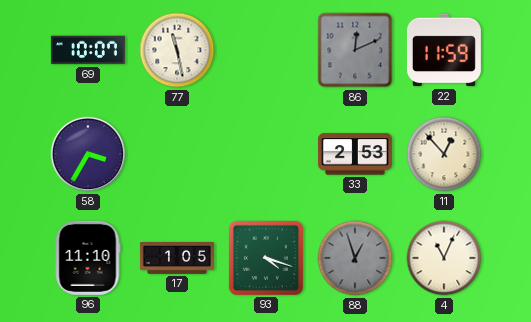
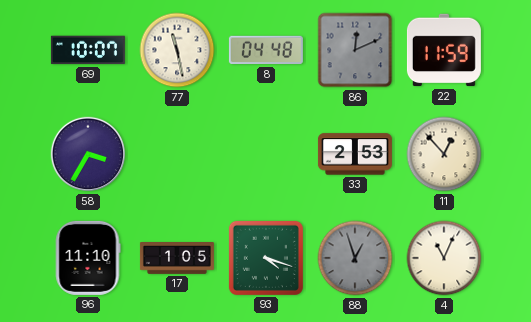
8: none -> 04:48
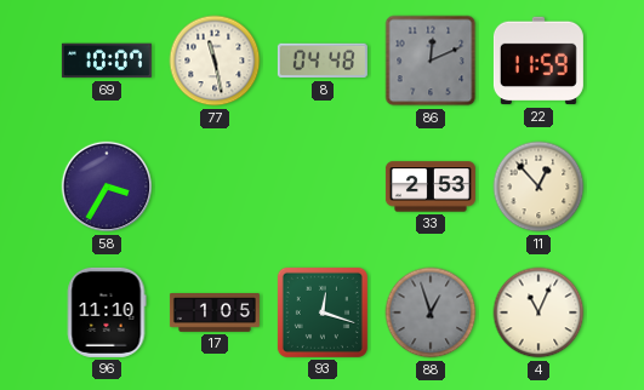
93: 4:18 -> 12:18
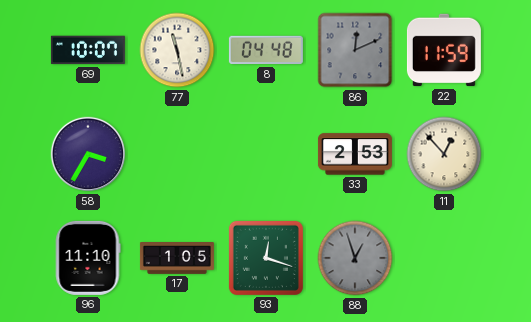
4: 11:04 -> none
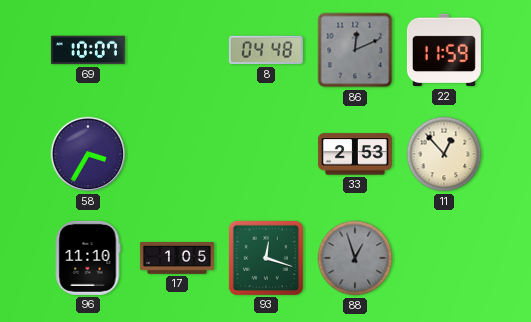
77: 11:28 -> none
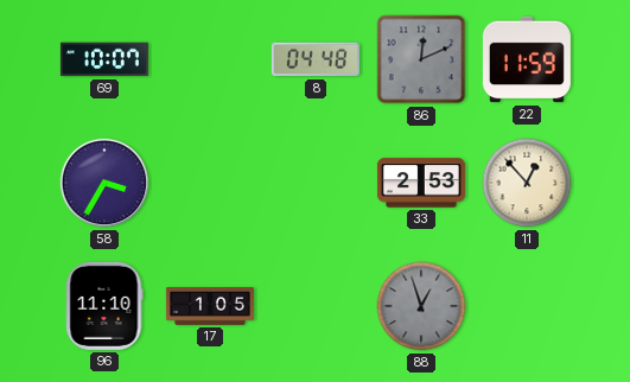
93: 12:18 -> none
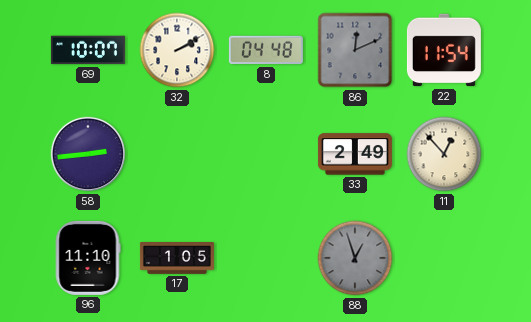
32: none -> 2:10
22: 11:59 -> 11:54
58: 3:35 -> 2:44
33: 2:53 -> 2:49
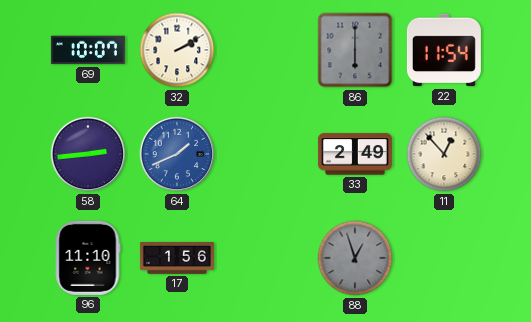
8: 04:48 -> none
86: 12:11 -> 6:00
64: none -> 1:41
17: 1:05 -> 1:56
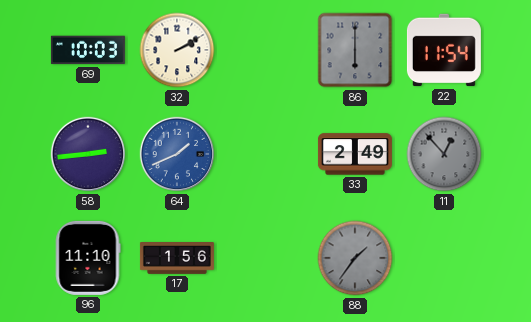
69: 10:07 -> 10:03
11 dial: cream -> grey
88: 12:57 -> 1:36
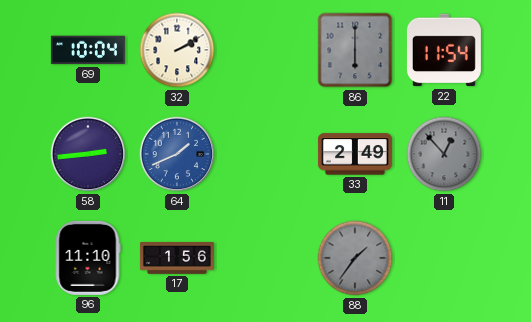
69: 10:03 -> 10:04
